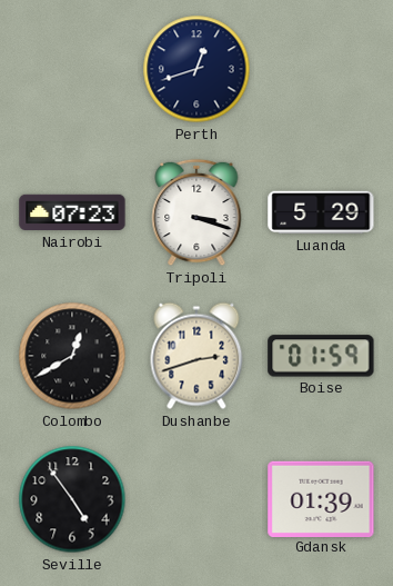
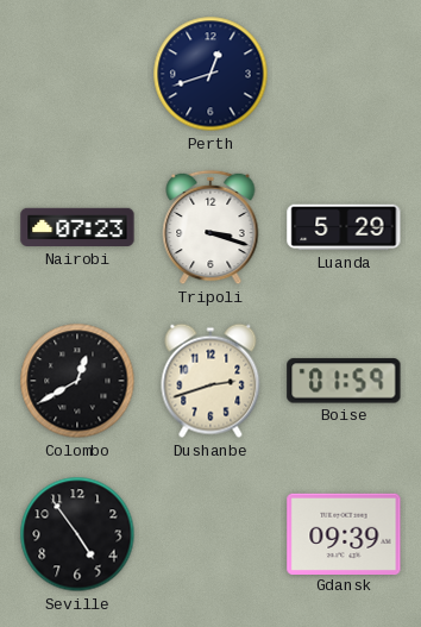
Gdansk: 01:39 -> 09:39
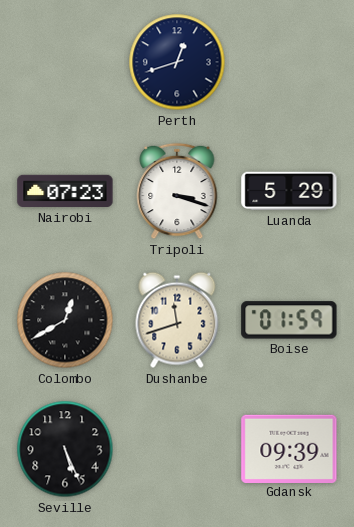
Dushanbe: 2:42 -> 11:42
Seville: 4:54 -> 5:26
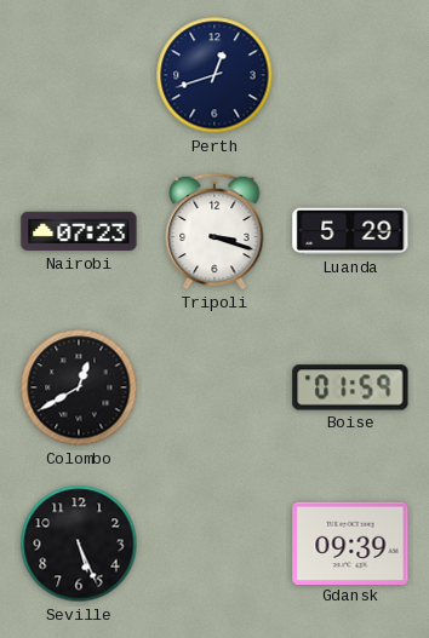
Dushanbe: 11:42 -> none
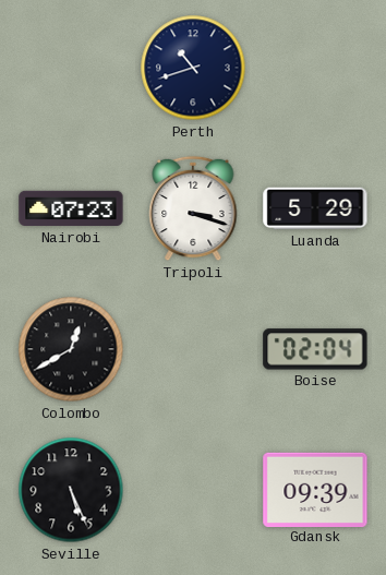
Perth: 12:42 -> 10:42
Boise: 01:59 -> 02:04
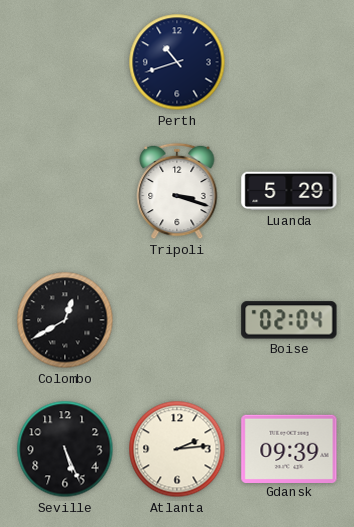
Nairobi: 07:23 -> none
Atlanta: none -> 2:14
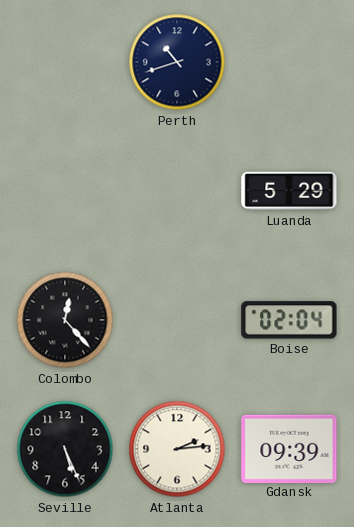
Tripoli: 3:18 -> none
Colombo: 12:40 -> 12:23
